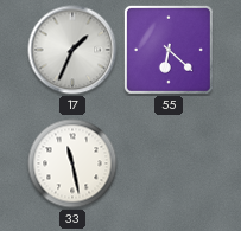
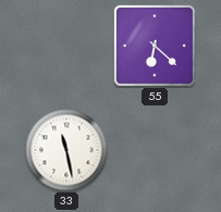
17: 1:34 -> none
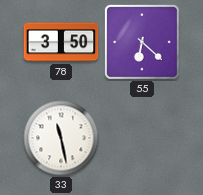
78: none -> 3:50
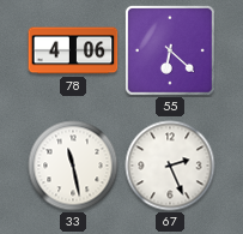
78: 3:50 -> 4:06
67: none -> 2:26
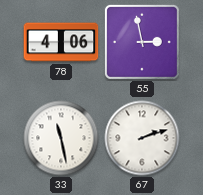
55: 6:22 -> 2:58
67: 2:26 -> 2:12
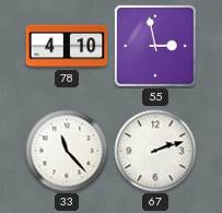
78: 4:06 -> 4:10
33: 11:28 -> 11:23
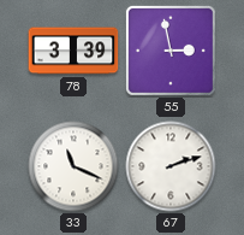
78: 4:10 -> 3:39
33: 11:23 -> 11:19
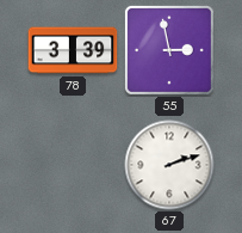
33: 11:19 -> none
